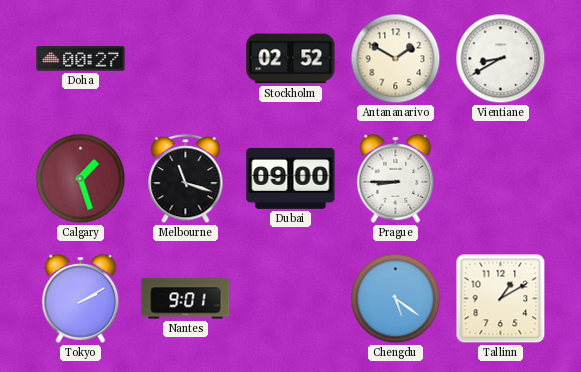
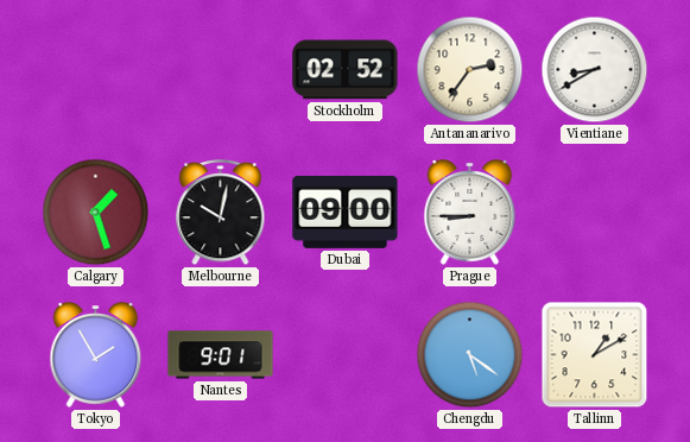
Doha: 00:27 -> none
Antananarivo: 1:50 -> 2:36
Melbourne: 11:18 -> 10:02
Tokyo: 2:10 -> 1:55
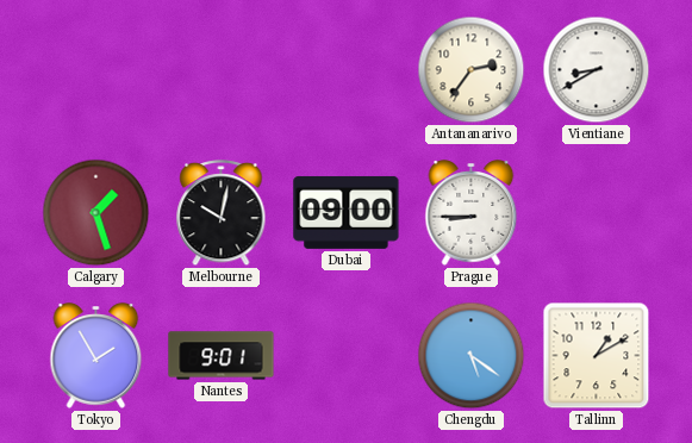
Stockholm: 02:52 -> none
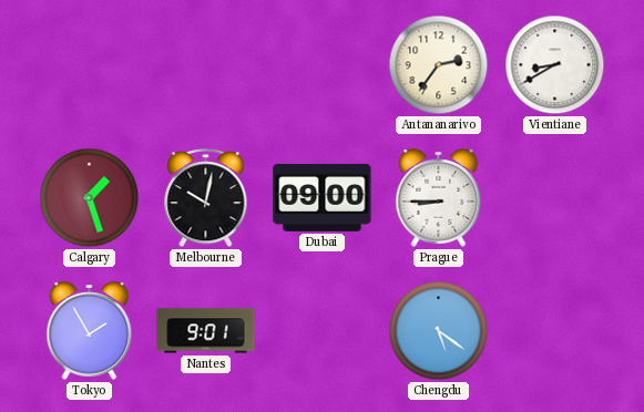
Tallinn: 1:10 -> none
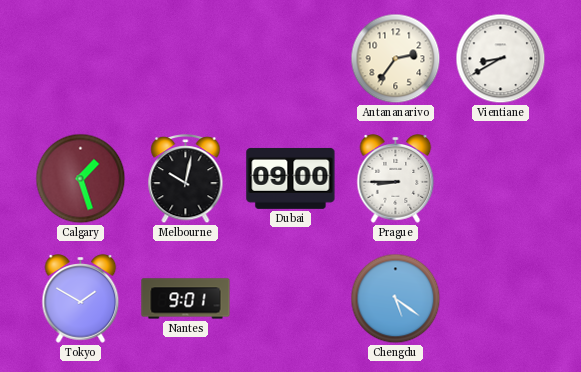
Tokyo: 1:55 -> 1:50
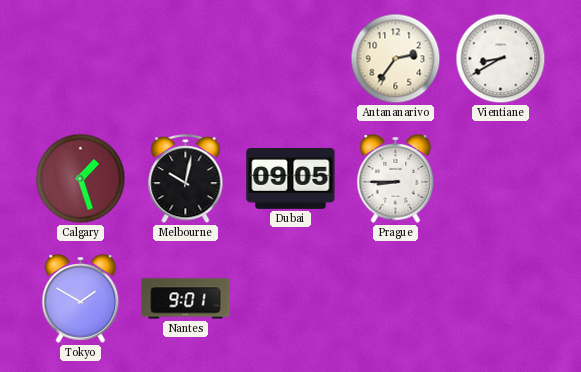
Dubai: 09:00 -> 09:05
Chengdu: 5:21 -> none
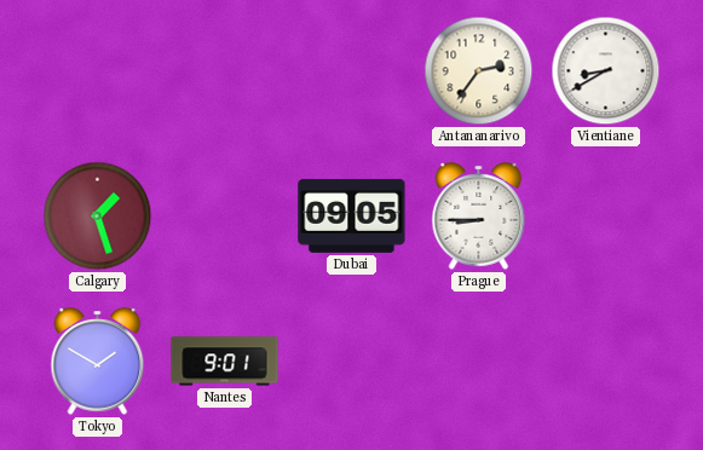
Melbourne: 10:02 -> none
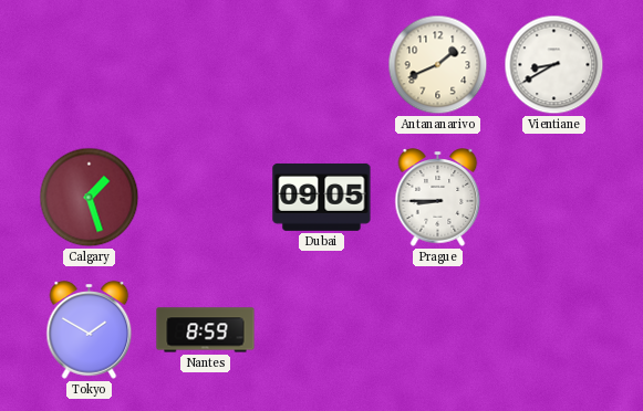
Antananarivo: 2:36 -> 1:41
Nantes: 9:01 -> 8:59
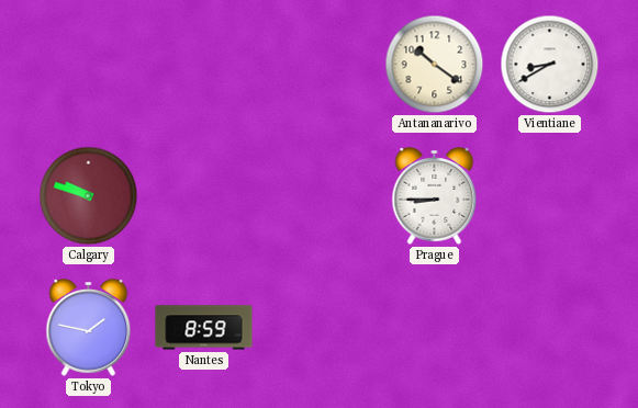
Antananarivo: 1:41 -> 10:21
Calgary: 1:27 -> 9:48
Dubai: 09:05 -> none
Tokyo: 1:50 -> 1:47
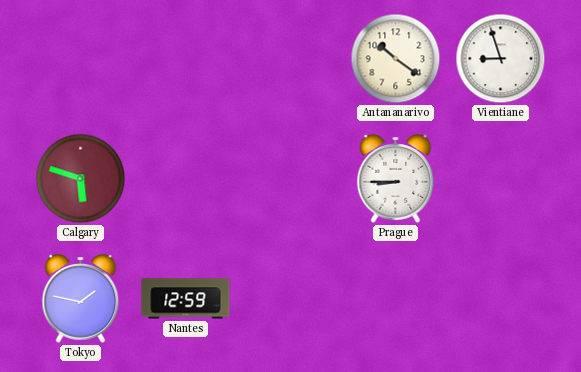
Vientiane: 8:40 -> 8:57
Calgary: 9:48 -> 5:48
Nantes: 8:59 -> 12:59
